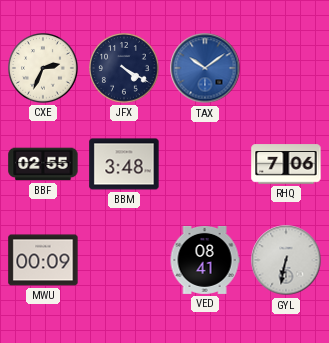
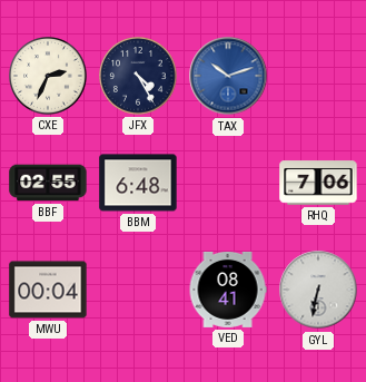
JFX: 4:20 -> 4:25
TAX: 10:09 -> 10:12
BBM: 3:48 -> 6:48
MWU: 00:09 -> 00:04
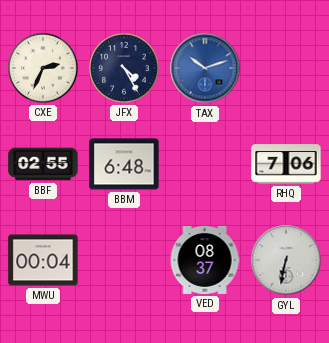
VED: 08:41 -> 08:37
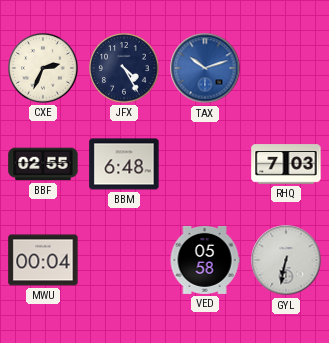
RHQ: 7:06 -> 7:03
VED: 08:37 -> 05:58
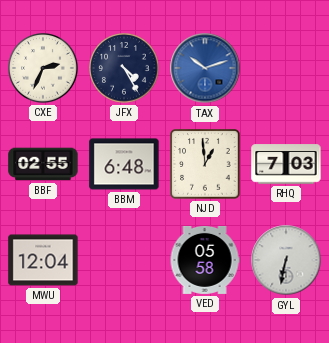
NJD: none -> 12:59
MWU: 00:04 -> 12:04
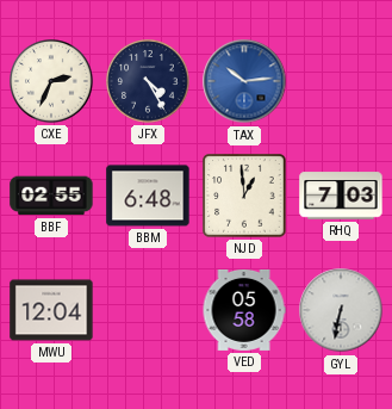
TAX: 10:12 -> 10:14
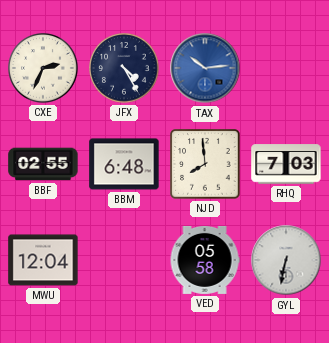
NJD: 12:59 -> 7:59
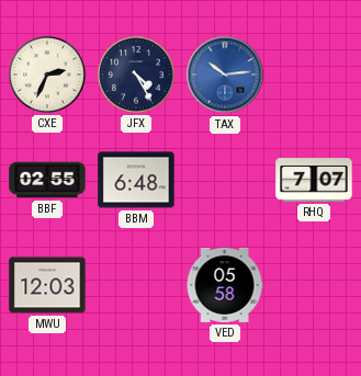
NJD: 7:59 -> none
RHQ: 7:03 -> 7:07
MWU: 12:04 -> 12:03
GYL: 6:32 -> none
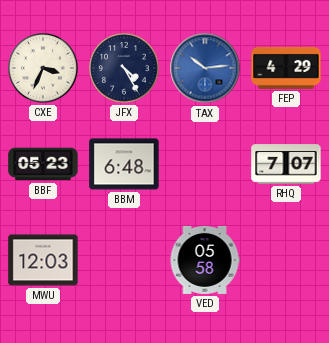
CXE: 2:34 -> 3:34
FEP: none -> 4:29
BBF: 02:55 -> 05:23
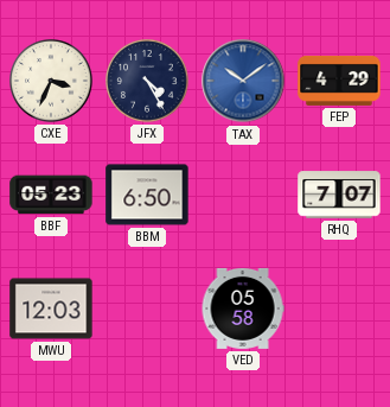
TAX: 10:14 -> 10:09
BBM: 6:48 -> 6:50
